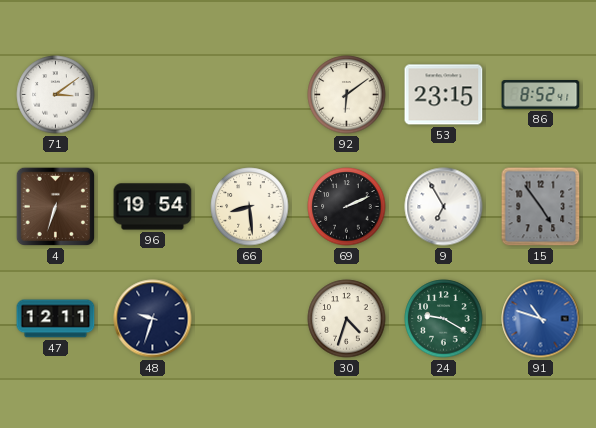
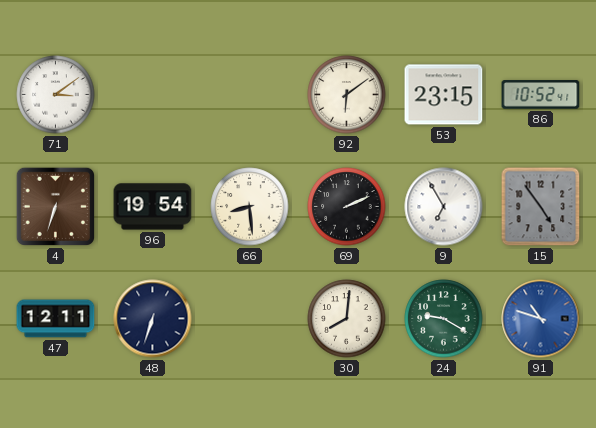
86: 8:52 -> 10:52
48: 9:33 -> 6:33
30: 4:33 -> 8:01
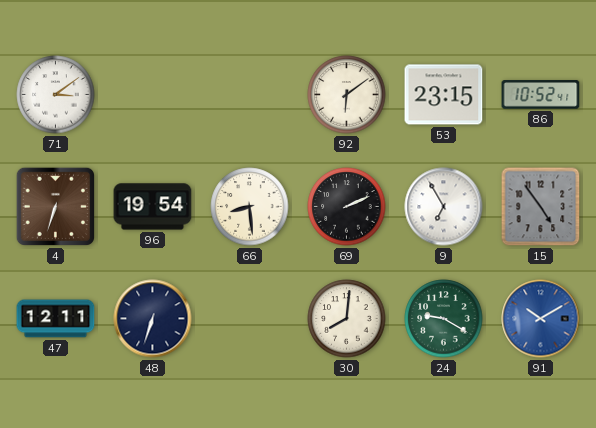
91: 10:48 -> 10:10
